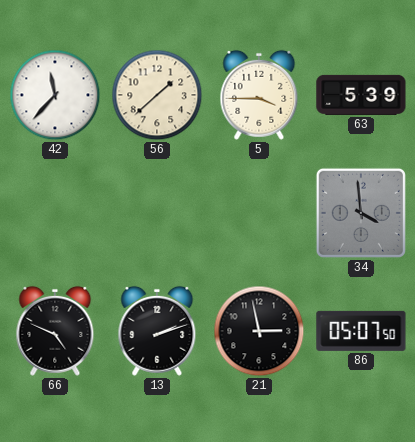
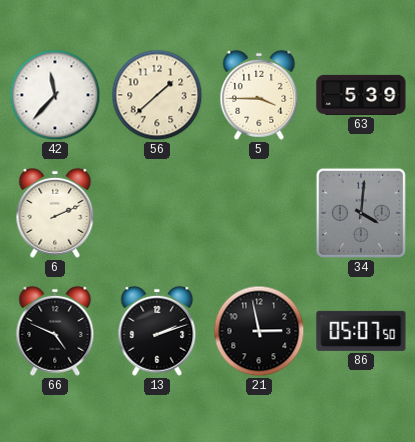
6: none -> 2:11
34: 3:59 -> 4:01
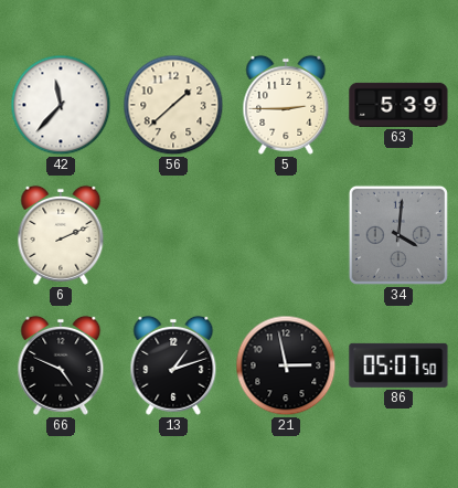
5: 3:45 -> 2:45
13: 2:12 -> 1:12
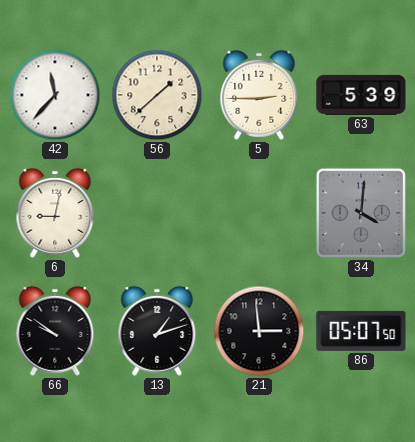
6: 2:11 -> 9:02
66: 4:49 -> 9:51
21: 2:58 -> 2:59
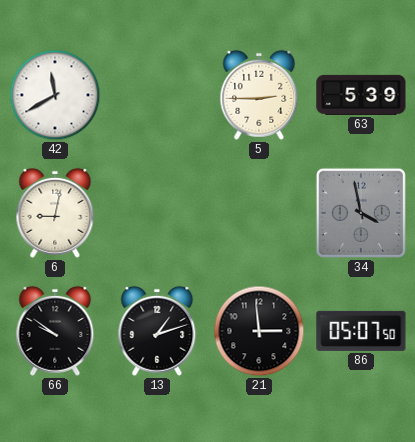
42: 11:37 -> 11:40
56: 1:38 -> none
34: 4:01 -> 3:58
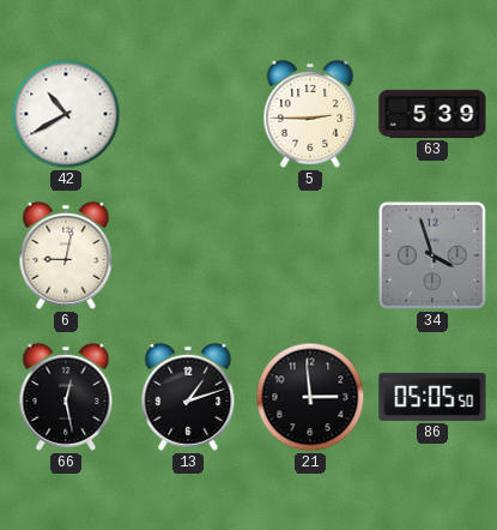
42: 11:40 -> 10:40
34: 3:58 -> 3:57
66: 9:51 -> 12:28
86: 05:07 -> 05:05
